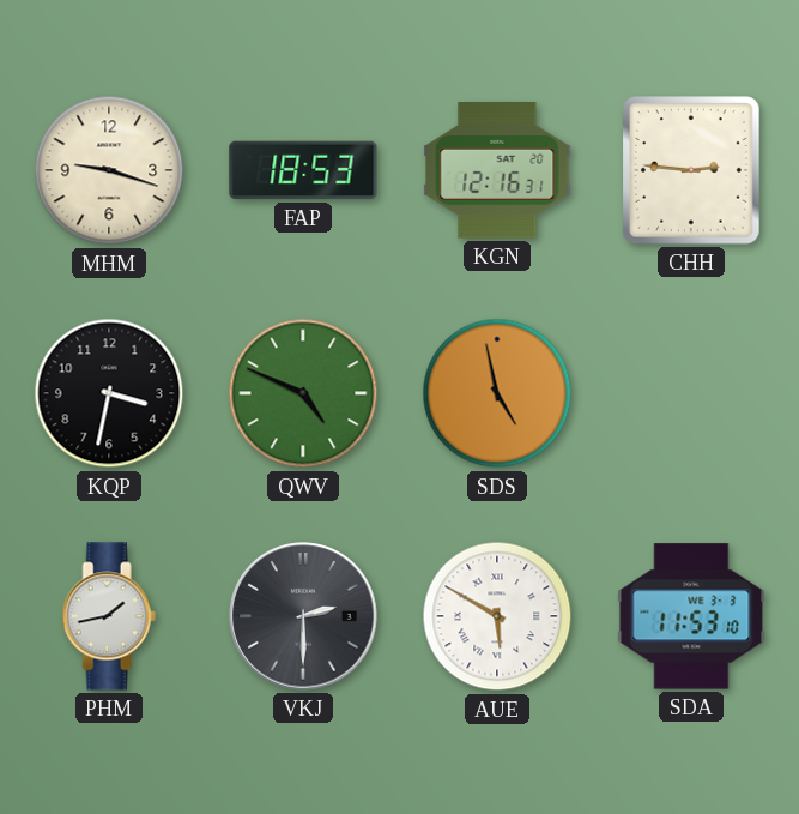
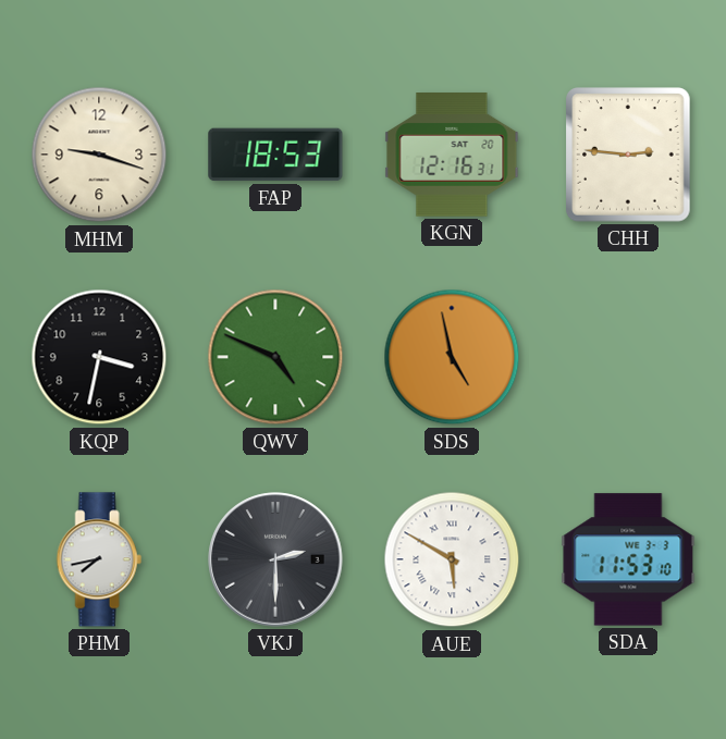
PHM: 1:43 -> 7:43
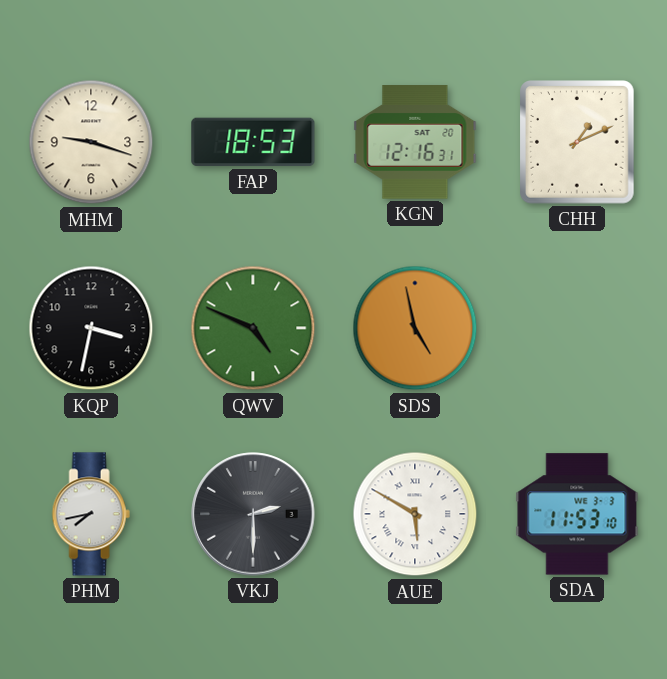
CHH: 2:46 -> 1:11
